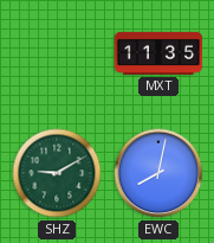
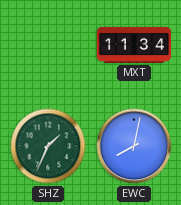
MXT: 11:35 -> 11:34
SHZ: 9:10 -> 1:34
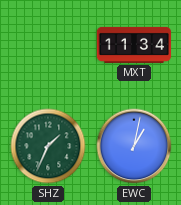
EWC: 8:02 -> 1:02
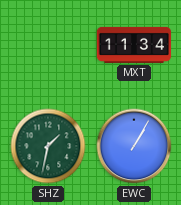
SHZ: 1:34 -> 1:32
EWC: 1:02 -> 1:05
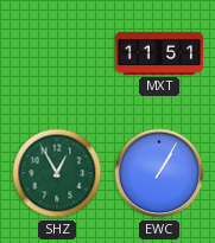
MXT: 11:34 -> 11:51
SHZ: 1:32 -> 12:55
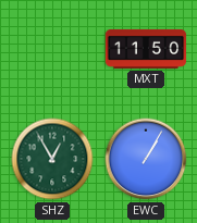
MXT: 11:51 -> 11:50
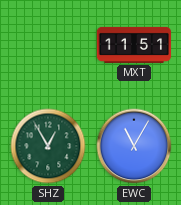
MXT: 11:50 -> 11:51
EWC: 1:05 -> 11:05
